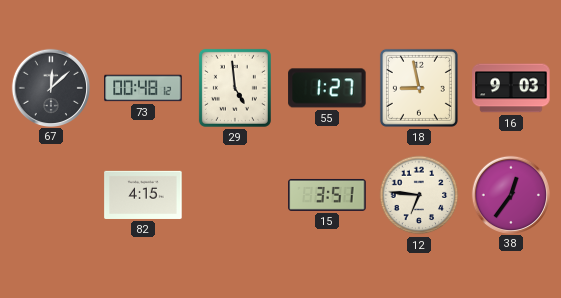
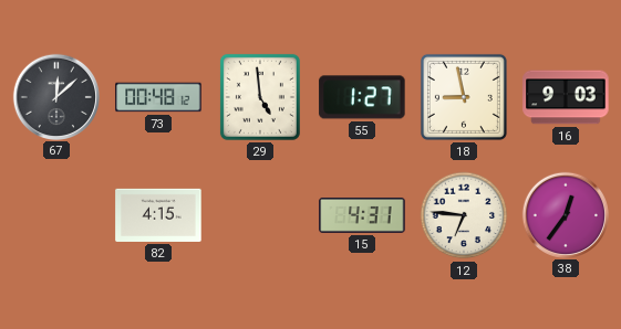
15: 3:51 -> 4:31
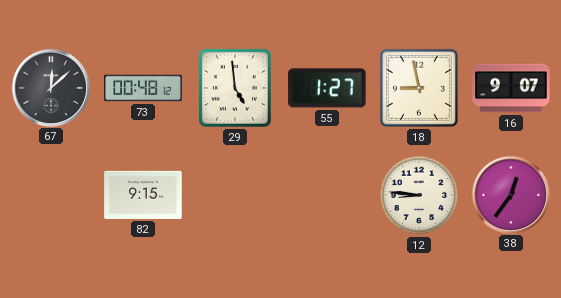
16: 9:03 -> 9:07
82: 4:15 -> 9:15
15: 4:31 -> none
12: 6:46 -> 8:46
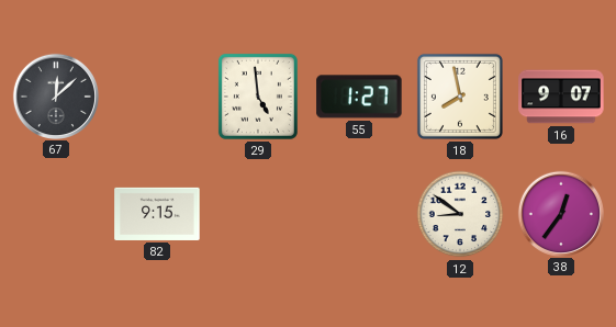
73: 00:48 -> none
18: 8:58 -> 7:58
12: 8:46 -> 8:51
